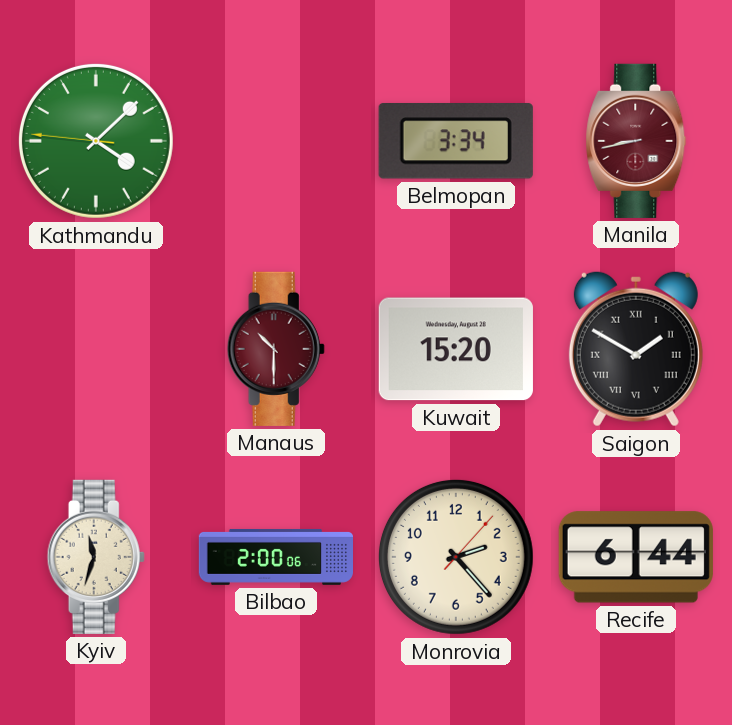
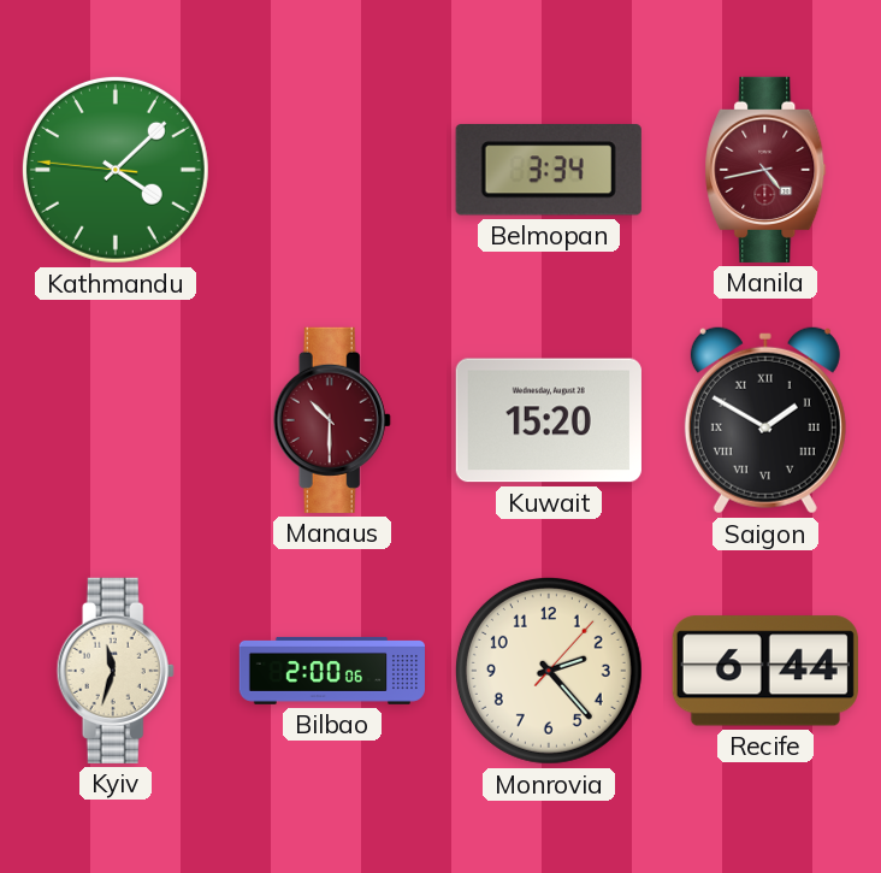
Manila: 8:43 -> 4:43
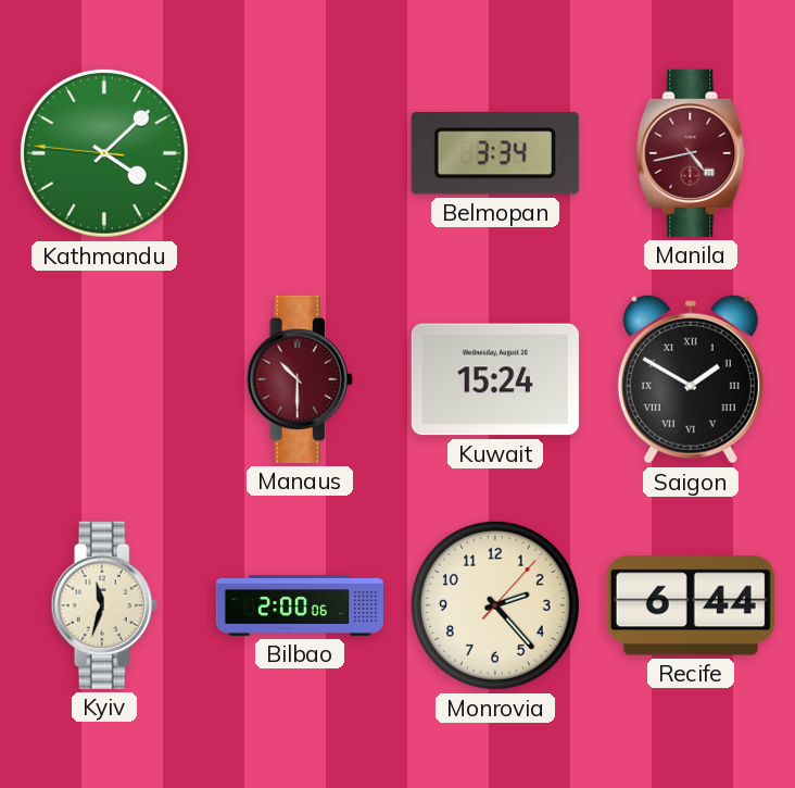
Kuwait: 15:20 -> 15:24
